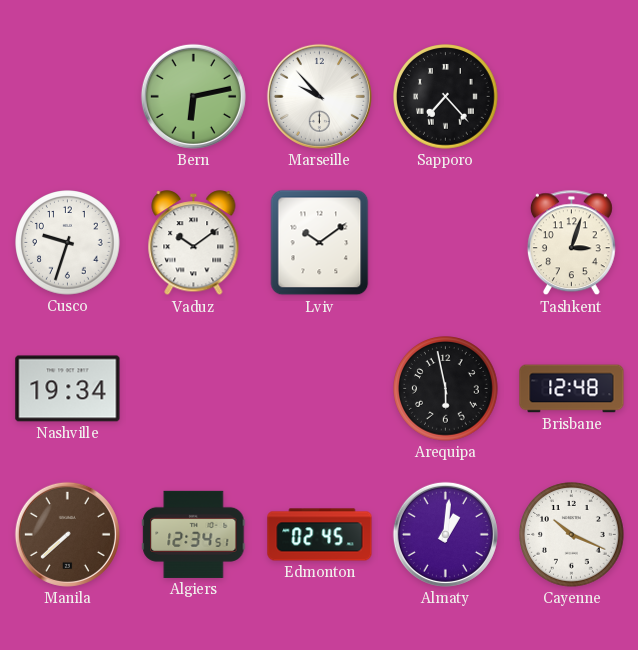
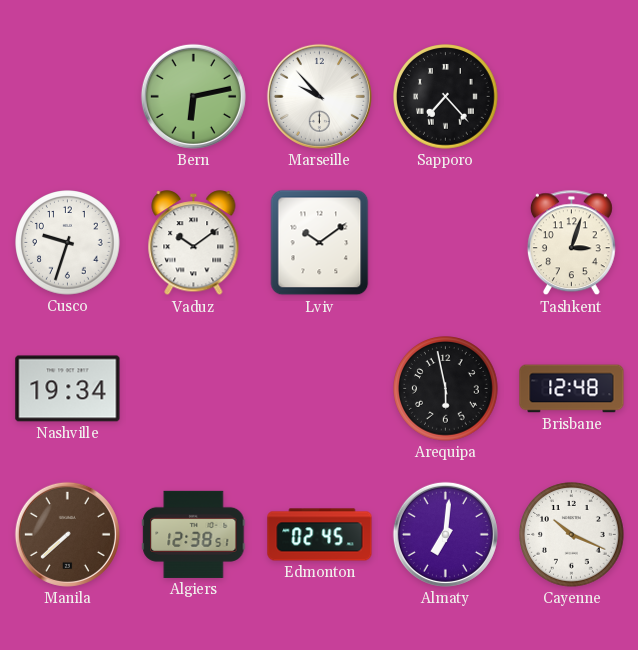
Algiers: 12:34 -> 12:38
Almaty: 1:01 -> 7:01
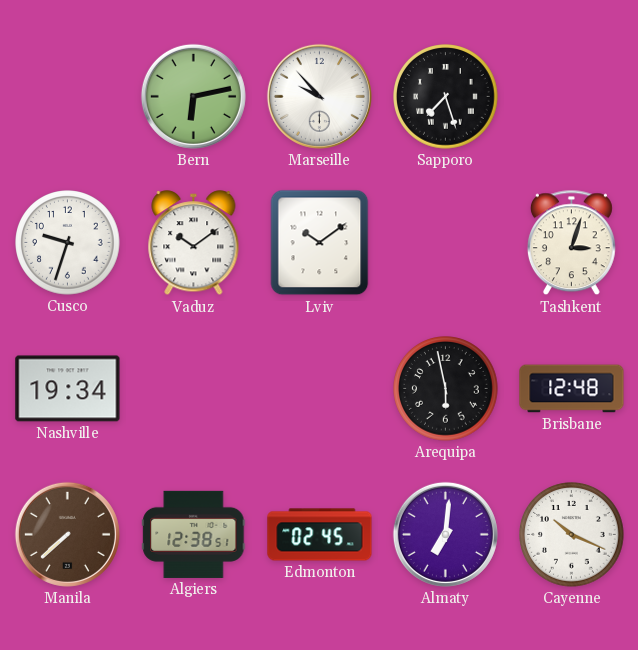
Sapporo: 7:23 -> 7:27
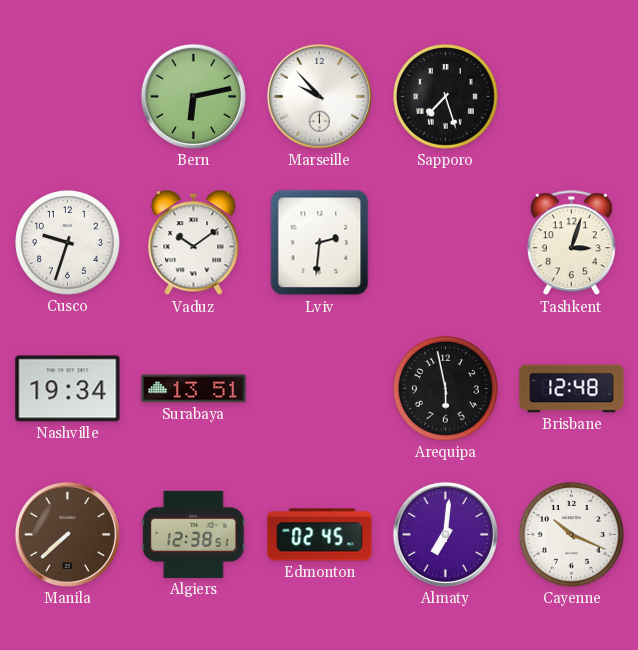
Lviv: 10:09 -> 2:31
Surabaya: none -> 13:51
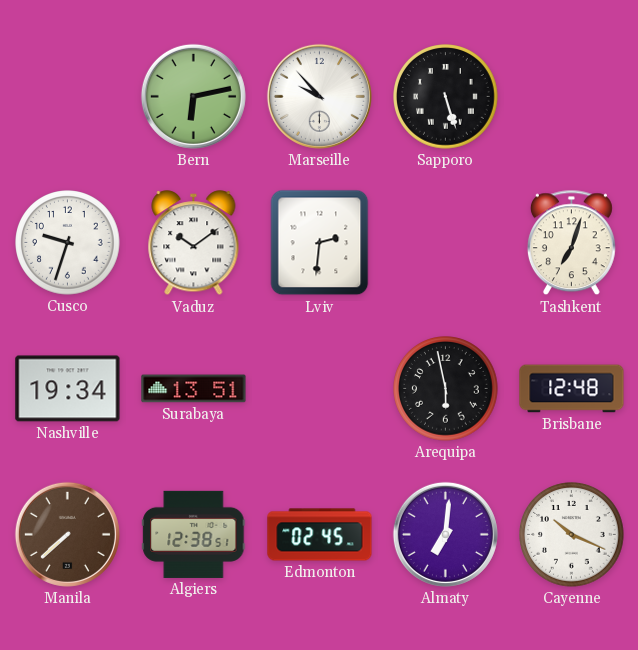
Sapporo: 7:27 -> 5:27
Tashkent: 3:03 -> 7:03
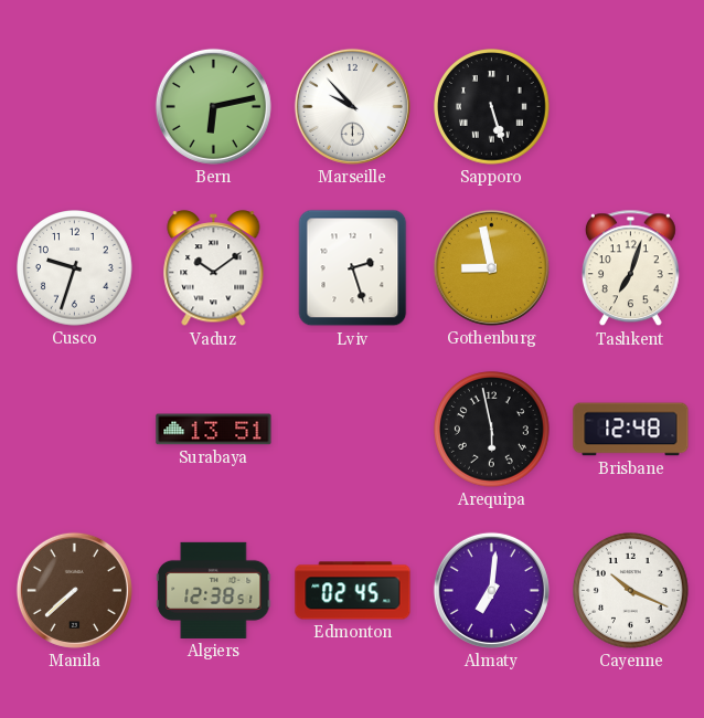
Lviv: 2:31 -> 2:27
Gothenburg: none -> 8:58
Nashville: 19:34 -> none
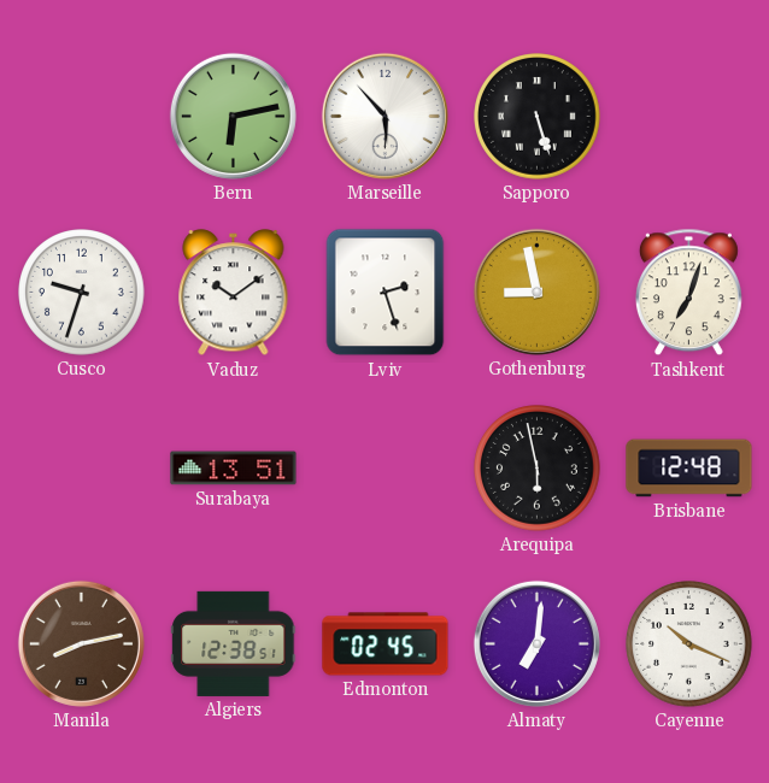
Marseille: 9:53 -> 5:53
Manila: 7:38 -> 8:13
